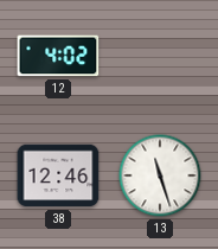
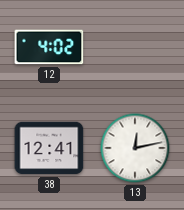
38: 12:46 -> 12:41
13: 11:27 -> 12:13
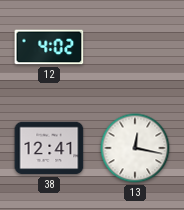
13: 12:13 -> 12:17
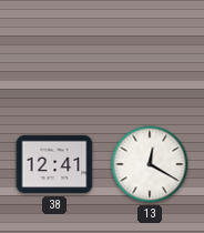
12: 4:02 -> none
13: 12:17 -> 12:20
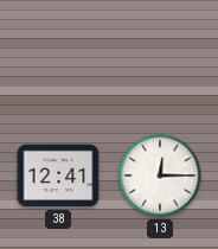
13: 12:20 -> 12:15
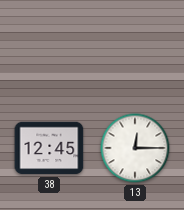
38: 12:41 -> 12:45
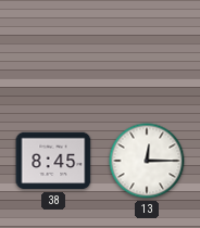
38: 12:45 -> 8:45
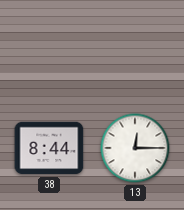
38: 8:45 -> 8:44
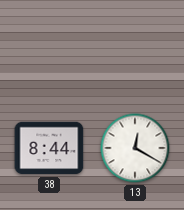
13: 12:15 -> 12:20
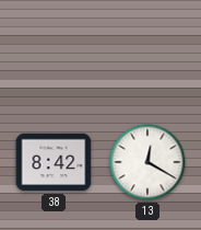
38: 8:44 -> 8:42
